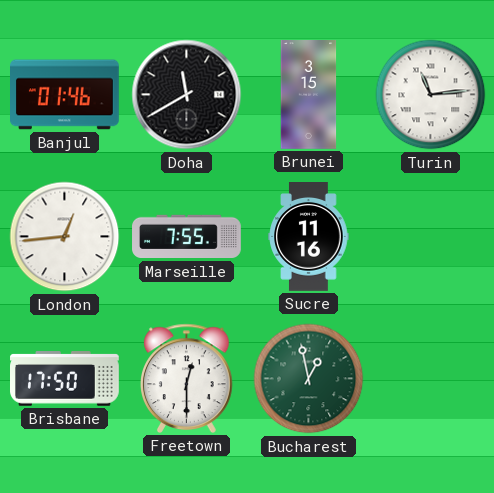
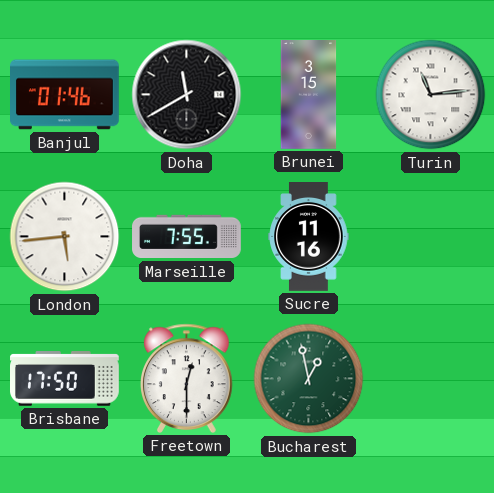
London: 12:44 -> 5:44
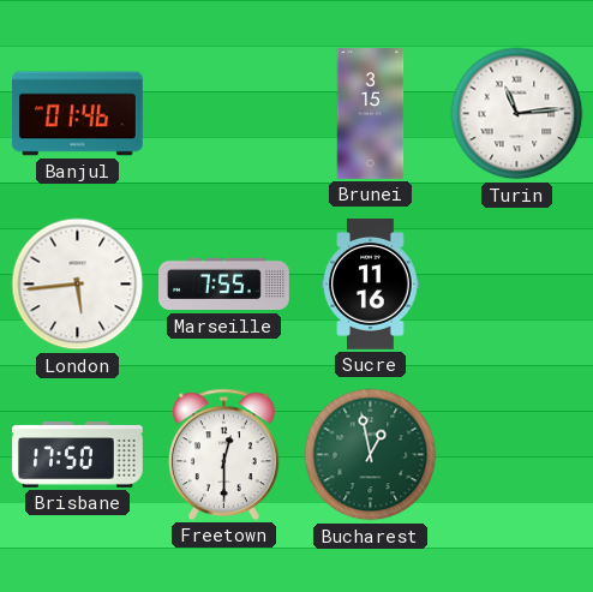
Doha: 11:40 -> none
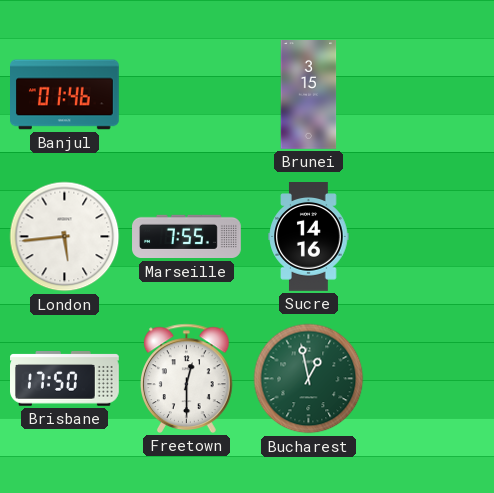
Turin: 11:14 -> none
Sucre: 11:16 -> 14:16
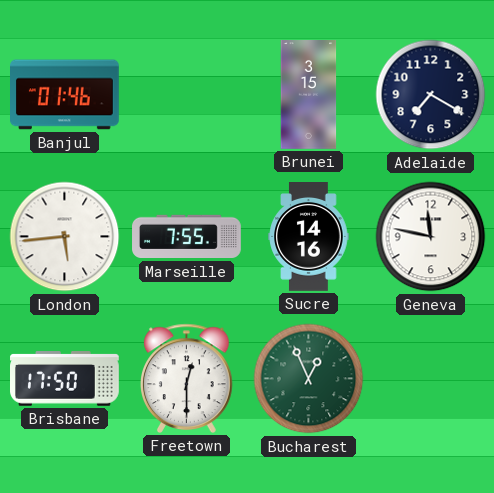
Adelaide: none -> 7:20
Geneva: none -> 11:47
Bucharest: 12:58 -> 12:56
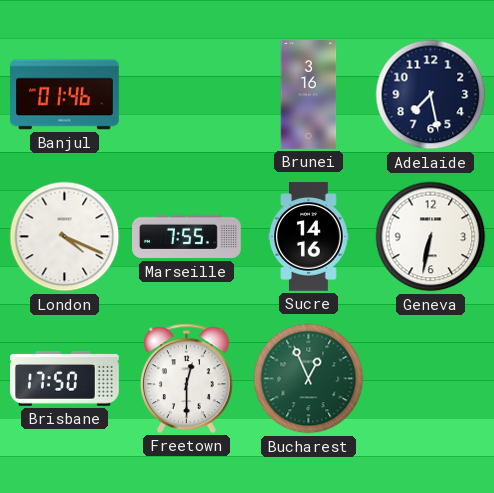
Brunei: 3:15 -> 3:16
Adelaide: 7:20 -> 7:28
London: 5:44 -> 4:19
Geneva: 11:47 -> 6:32
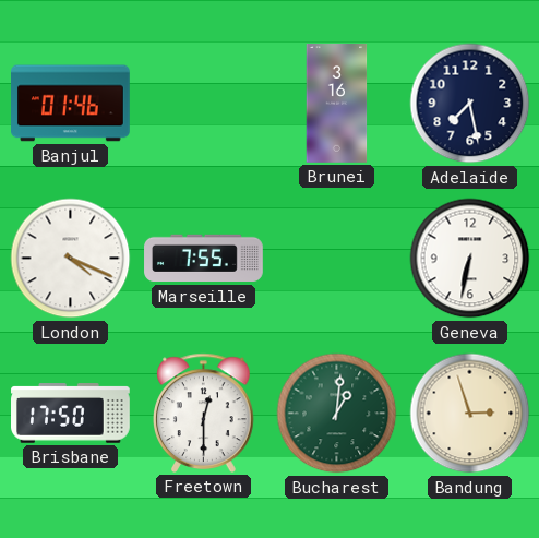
Sucre: 14:16 -> none
Bucharest: 12:56 -> 1:01
Bandung: none -> 2:57
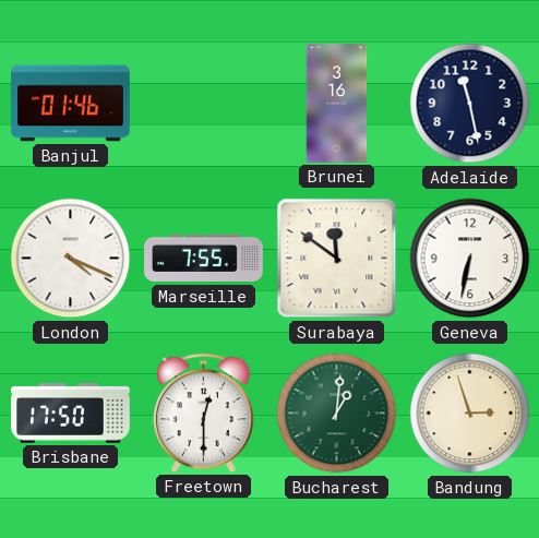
Adelaide: 7:28 -> 11:28
Surabaya: none -> 11:51
